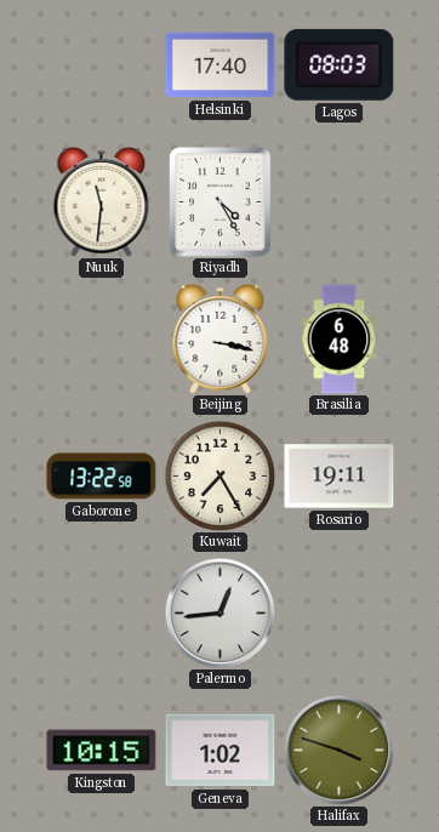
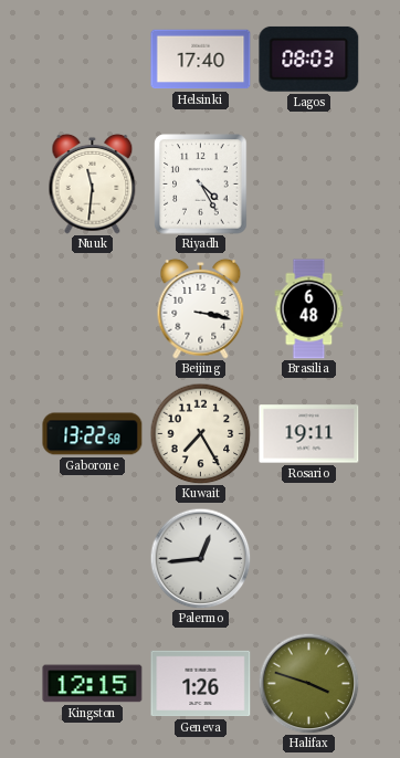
Kingston: 10:15 -> 12:15
Geneva: 1:02 -> 1:26
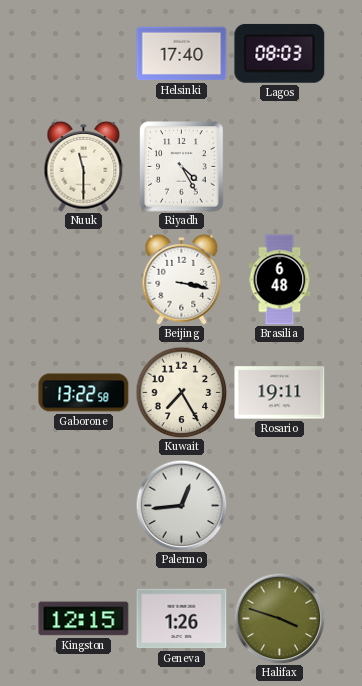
Nuuk: 11:31 -> 11:30
